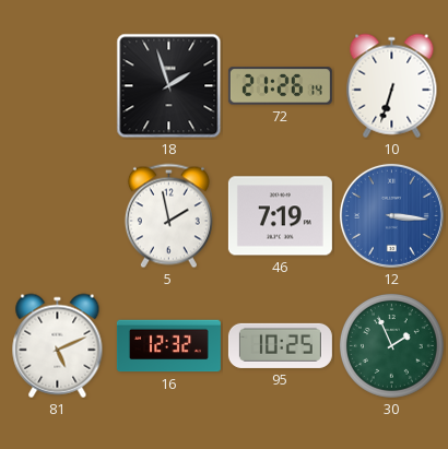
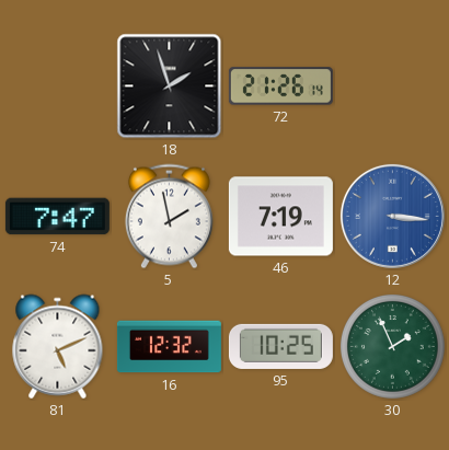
10: 6:33 -> none
74: none -> 7:47
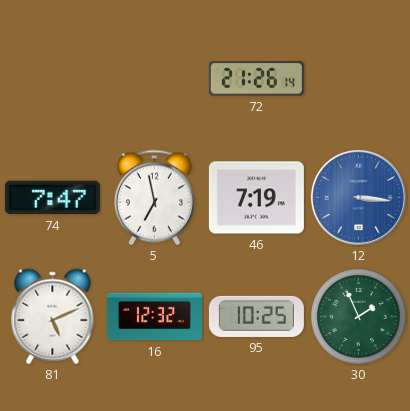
18: 1:57 -> none
5: 1:58 -> 6:58
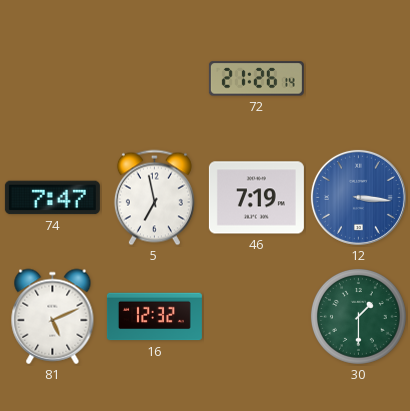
95: 10:25 -> none
30: 1:56 -> 1:30
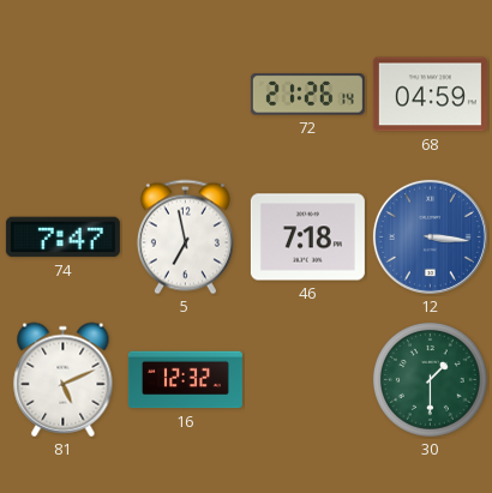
68: none -> 04:59
46: 7:19 -> 7:18
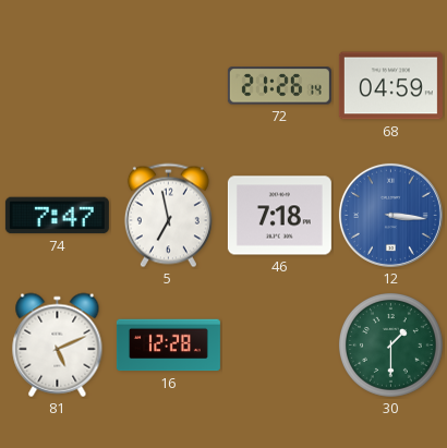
16: 12:32 -> 12:28
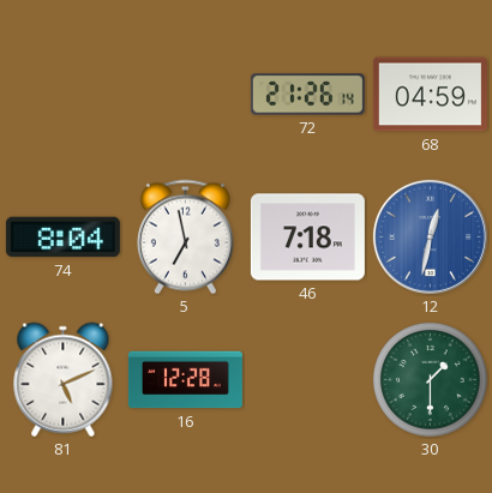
74: 7:47 -> 8:04
12: 3:16 -> 12:32
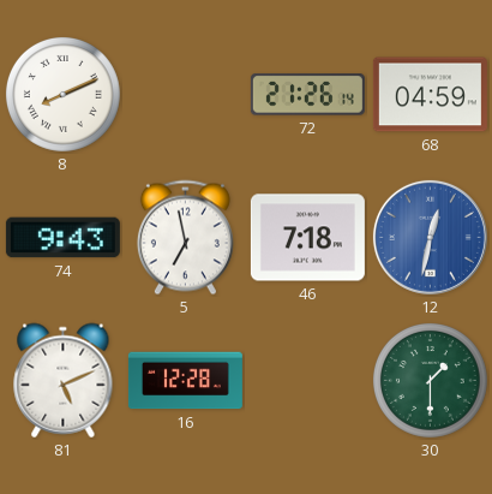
8: none -> 8:11
74: 8:04 -> 9:43
